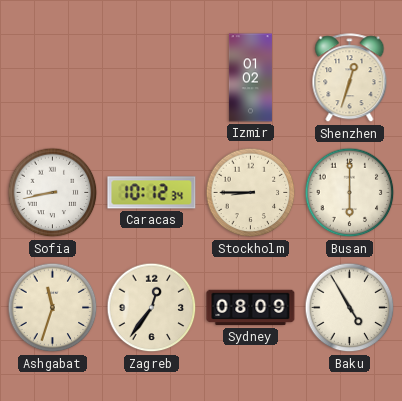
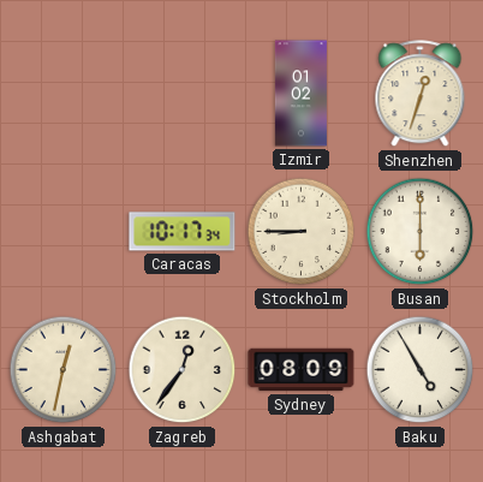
Sofia: 8:43 -> none
Caracas: 10:12 -> 10:17
Ashgabat: 11:33 -> 12:32
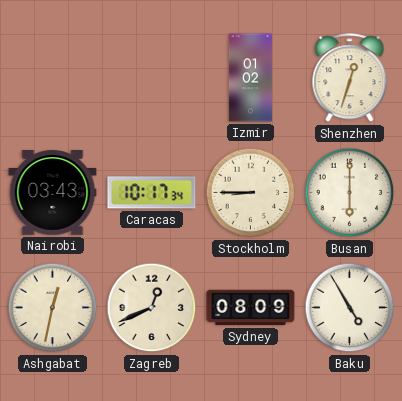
Nairobi: none -> 03:43
Zagreb: 12:36 -> 12:41
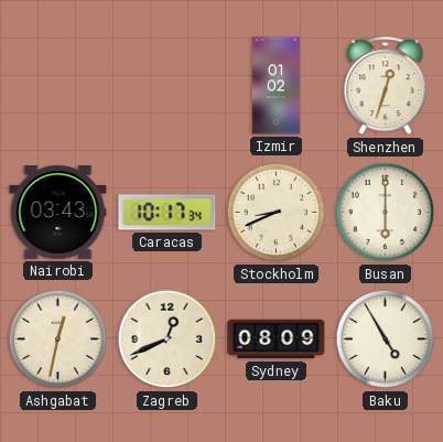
Stockholm: 8:45 -> 8:41
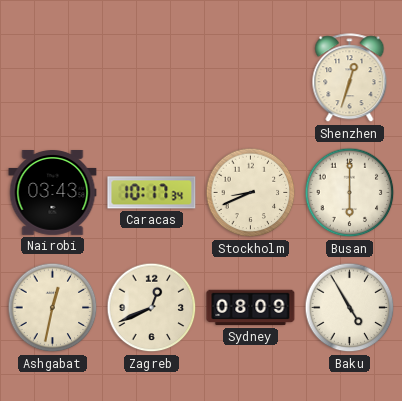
Izmir: 01:02 -> none
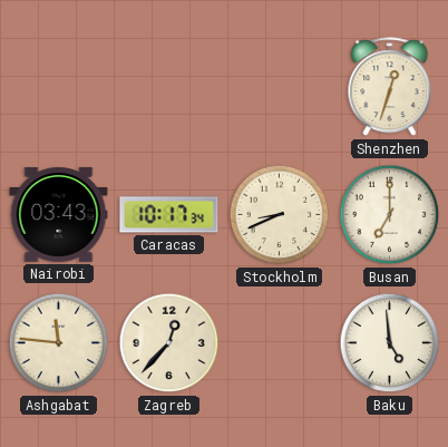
Busan: 6:00 -> 7:00
Ashgabat: 12:32 -> 11:46
Zagreb: 12:41 -> 12:37
Sydney: 08:09 -> none
Baku: 4:55 -> 4:59
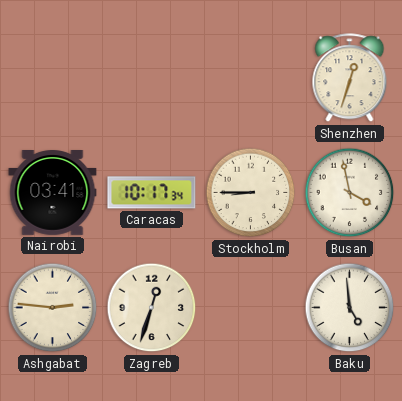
Nairobi: 03:43 -> 03:41
Stockholm: 8:41 -> 8:45
Busan: 7:00 -> 3:58
Ashgabat: 11:46 -> 2:46
Zagreb: 12:37 -> 12:33
